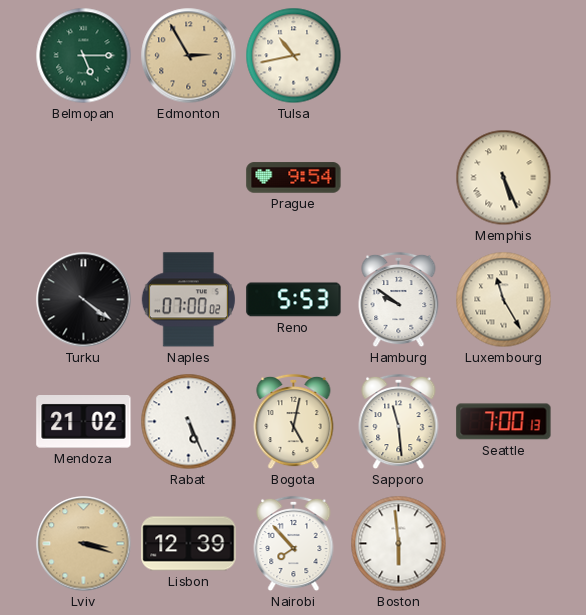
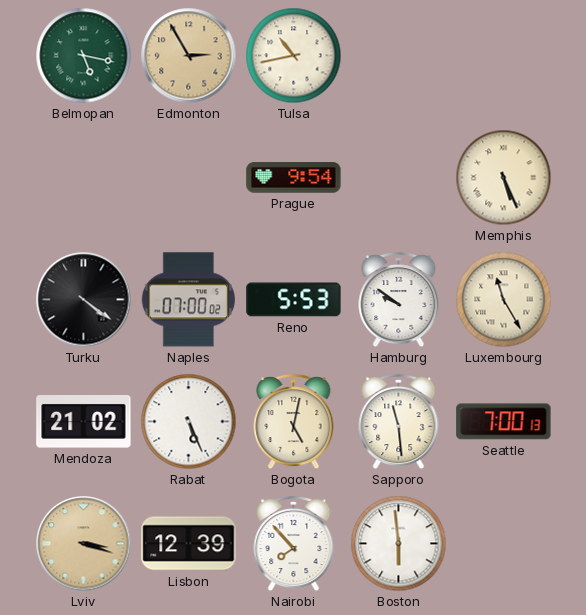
Belmopan: 5:15 -> 5:17
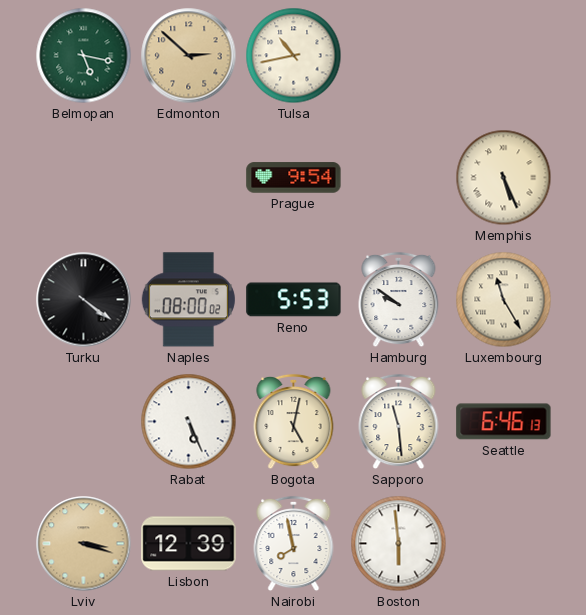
Edmonton: 2:55 -> 2:52
Naples: 07:00 -> 08:00
Mendoza: 21:02 -> none
Seattle: 7:00 -> 6:46
Nairobi: 7:53 -> 7:58
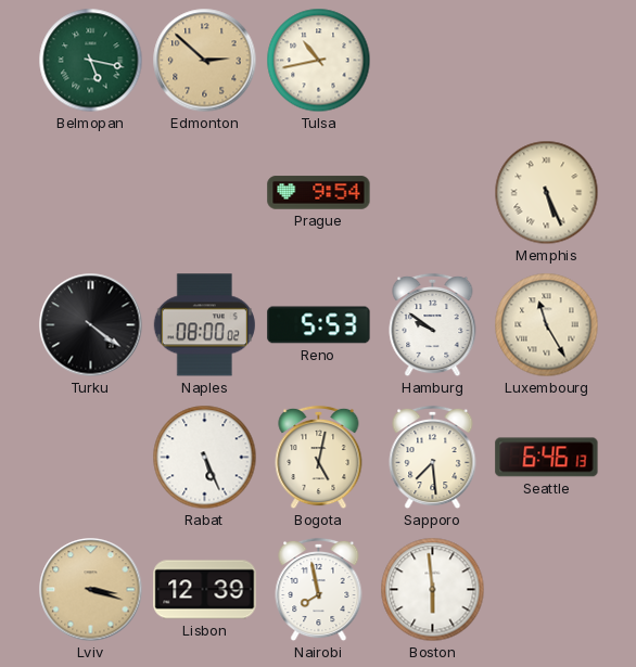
Sapporo: 11:29 -> 7:29
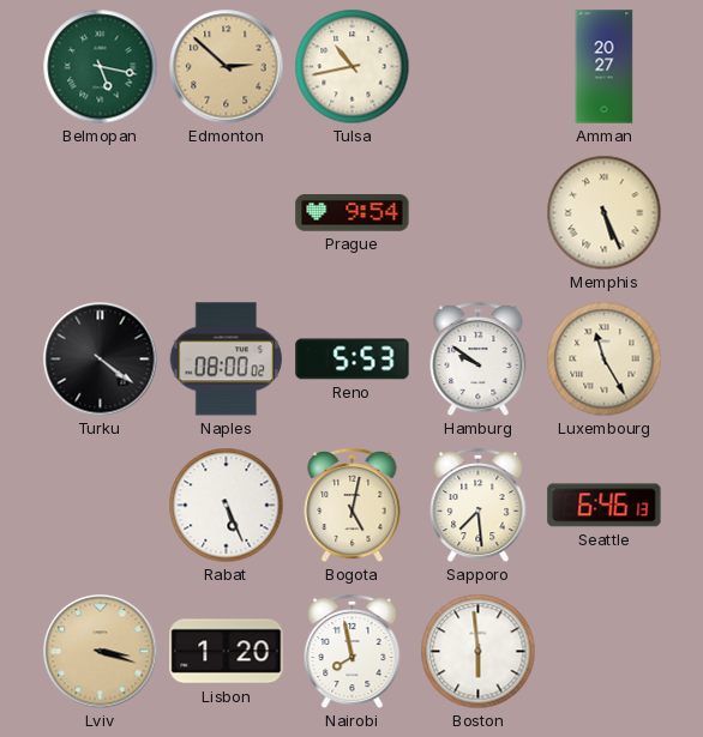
Amman: none -> 20:27
Lisbon: 12:39 -> 1:20
